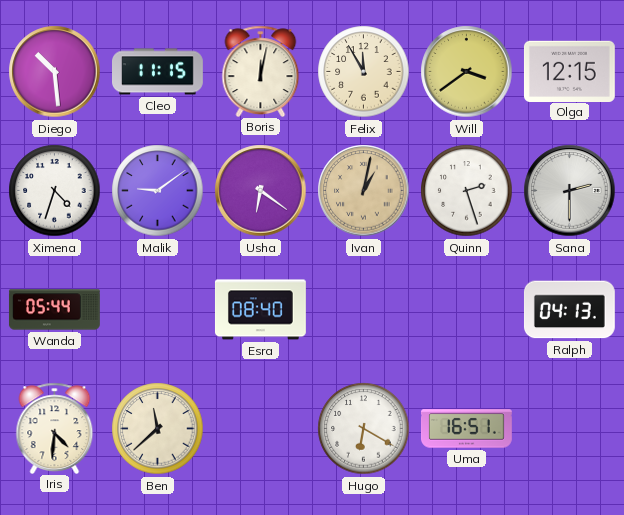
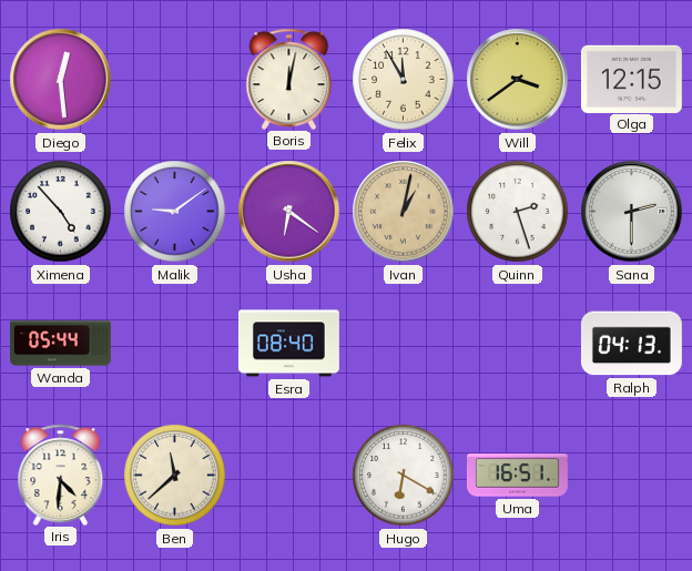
Diego: 10:29 -> 12:29
Cleo: 11:15 -> none
Ximena: 4:33 -> 4:53
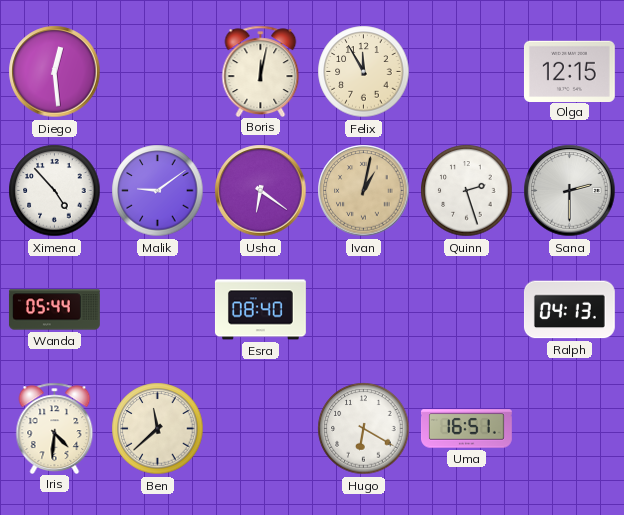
Will: 3:39 -> none
